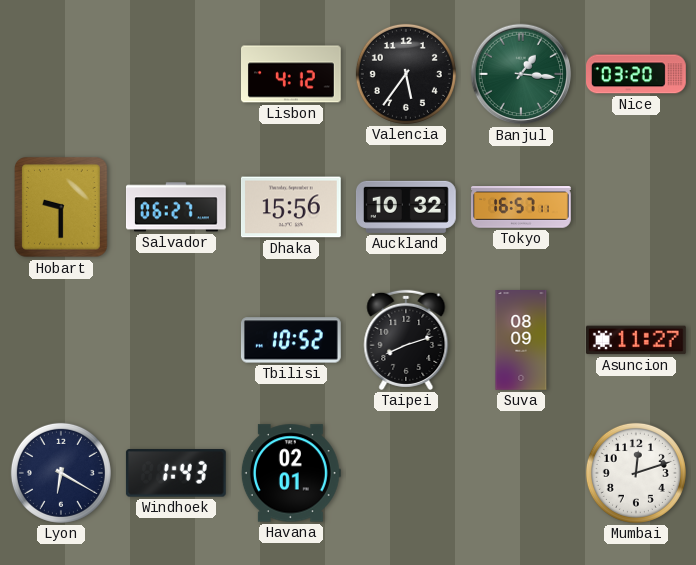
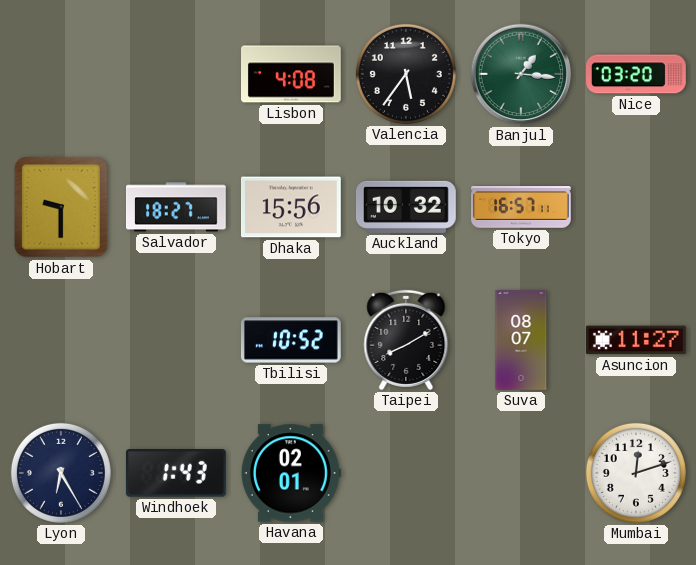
Lisbon: 4:12 -> 4:08
Salvador: 06:27 -> 18:27
Taipei: 8:12 -> 8:10
Suva: 08:09 -> 08:07
Lyon: 6:20 -> 6:25
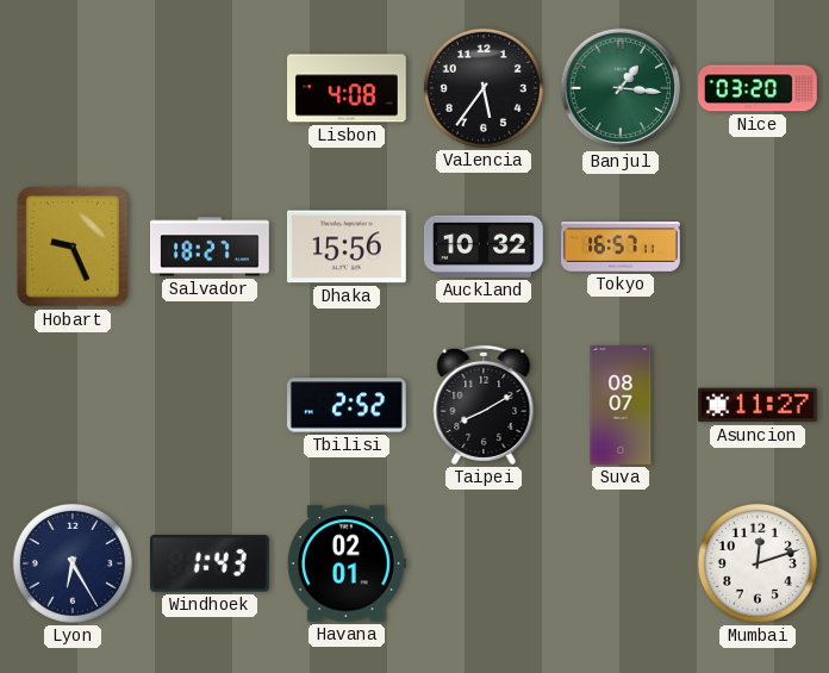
Hobart: 9:30 -> 9:26
Tbilisi: 10:52 -> 2:52
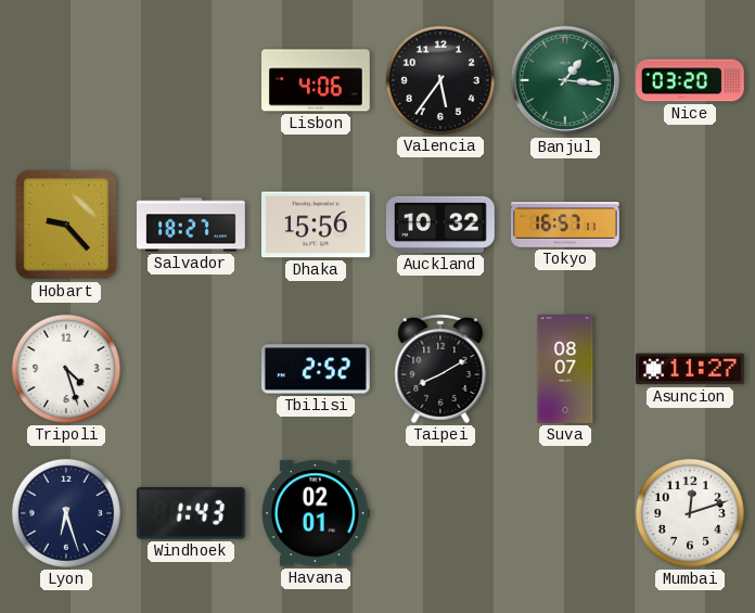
Lisbon: 4:08 -> 4:06
Hobart: 9:26 -> 9:23
Tripoli: none -> 4:27
Lyon: 6:25 -> 6:27
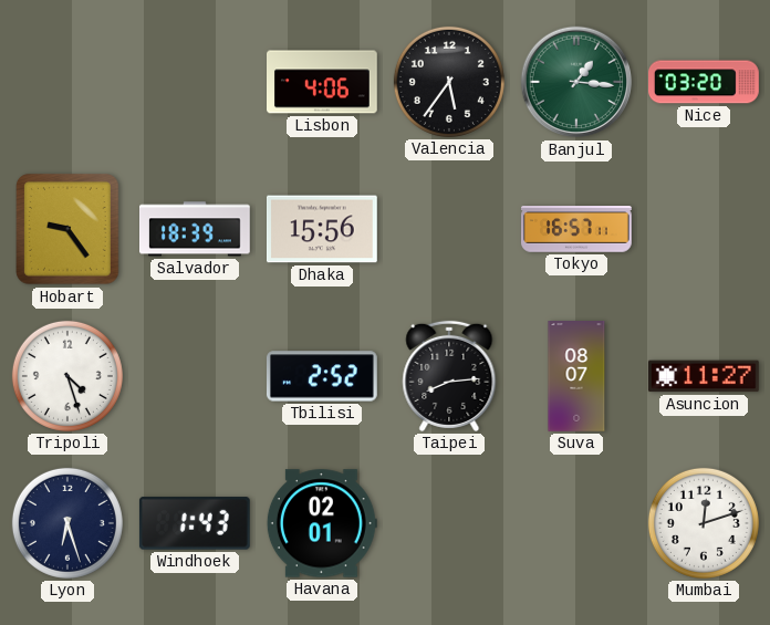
Hobart: 9:23 -> 9:24
Salvador: 18:27 -> 18:39
Auckland: 10:32 -> none
Taipei: 8:10 -> 8:14
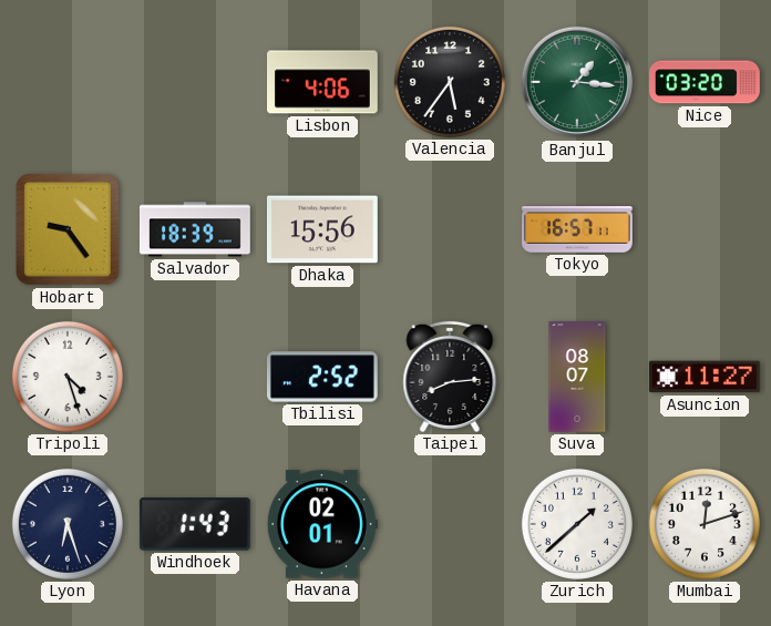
Zurich: none -> 1:38
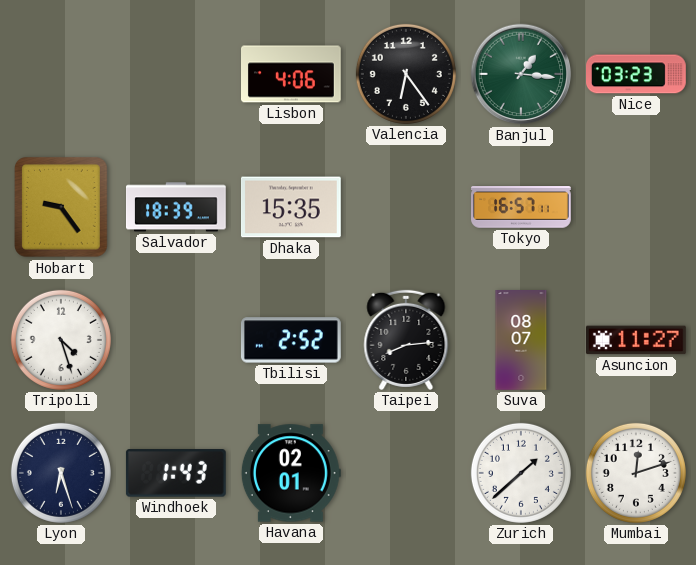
Valencia: 5:36 -> 6:24
Nice: 03:20 -> 03:23
Dhaka: 15:56 -> 15:35
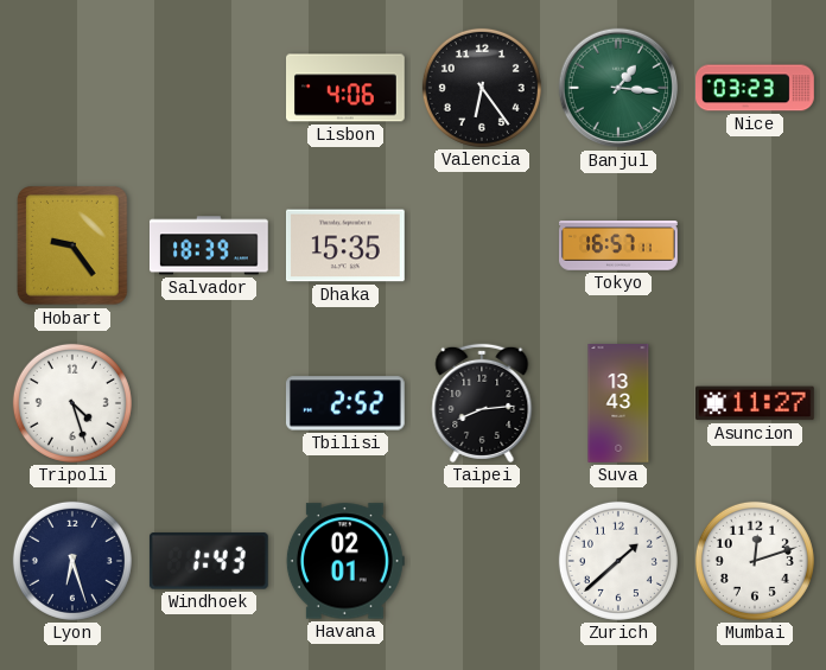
Suva: 08:07 -> 13:43
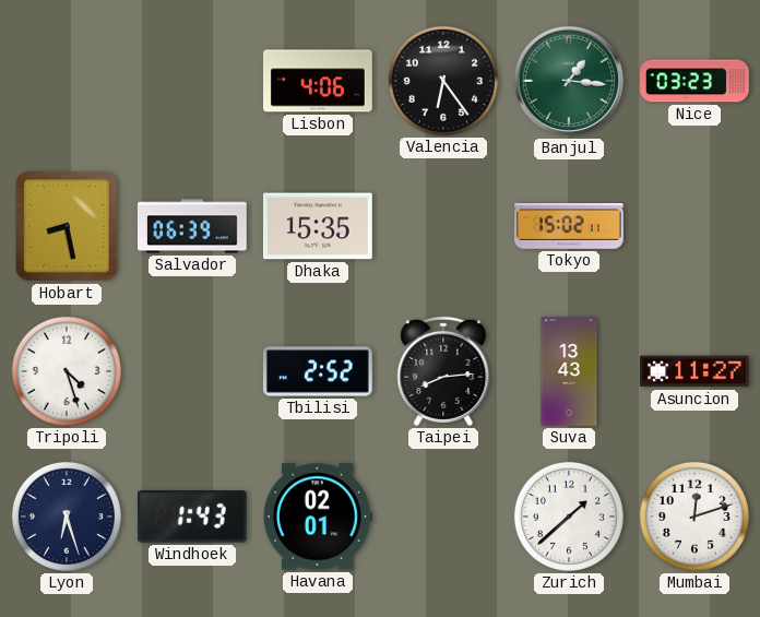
Hobart: 9:24 -> 8:28
Salvador: 18:39 -> 06:39
Tokyo: 16:57 -> 15:02
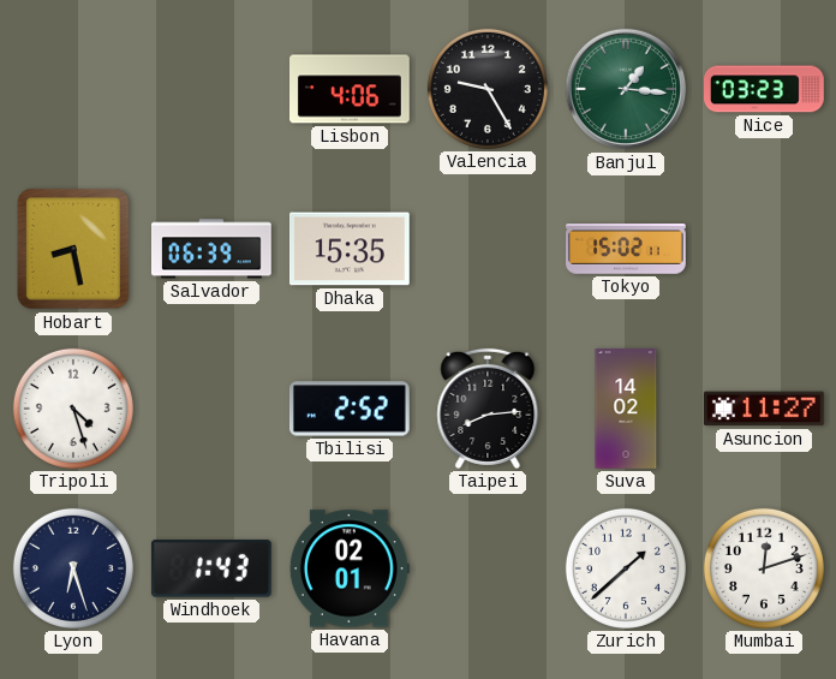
Valencia: 6:24 -> 9:25
Suva: 13:43 -> 14:02
